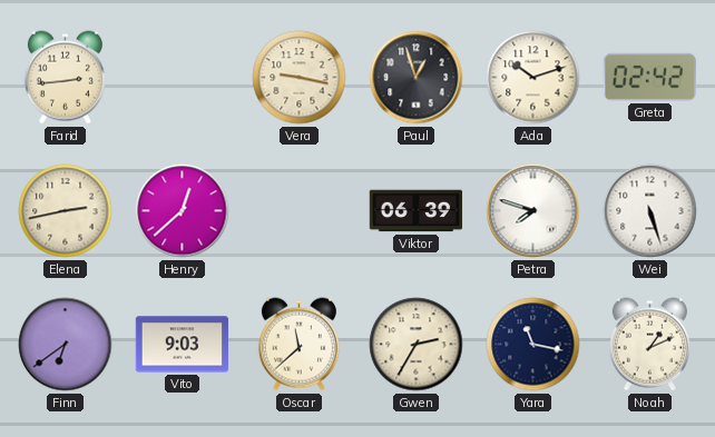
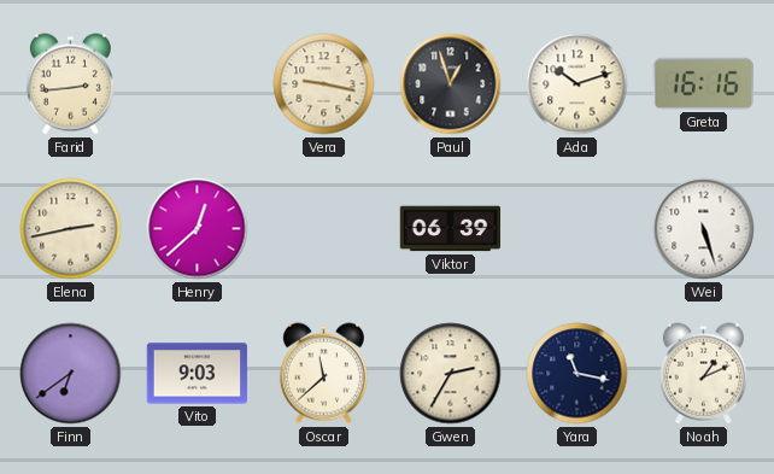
Greta: 02:42 -> 16:16
Petra: 7:48 -> none
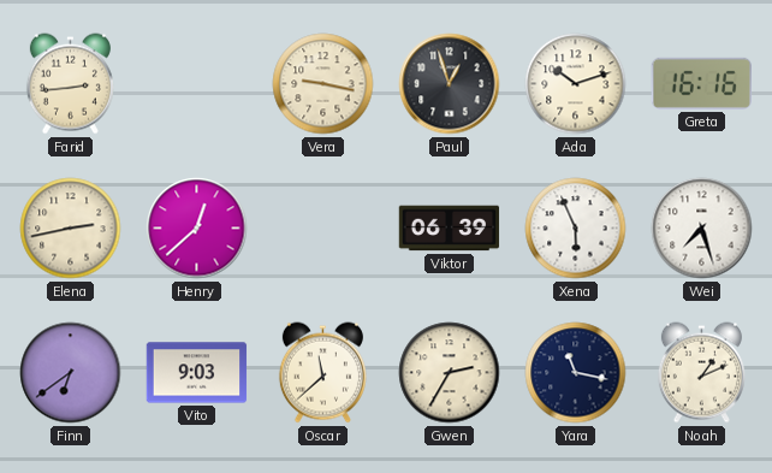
Xena: none -> 5:56
Wei: 5:27 -> 7:27
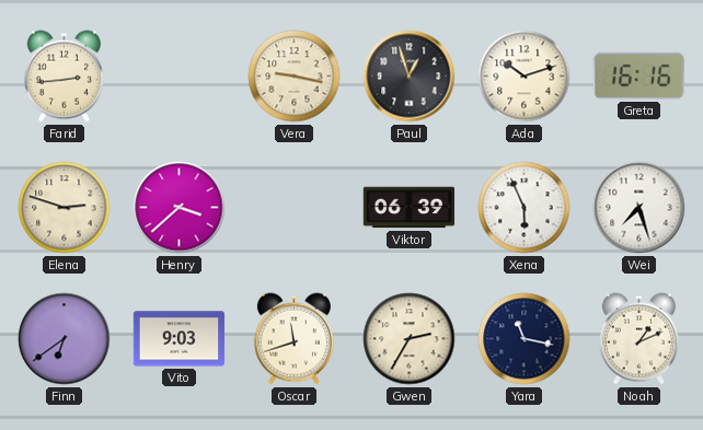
Elena: 2:43 -> 2:48
Henry: 12:38 -> 3:38
Oscar: 11:38 -> 11:42
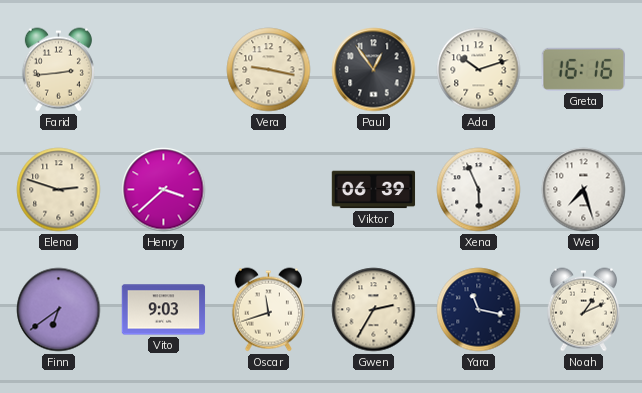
Paul: 12:57 -> 12:54
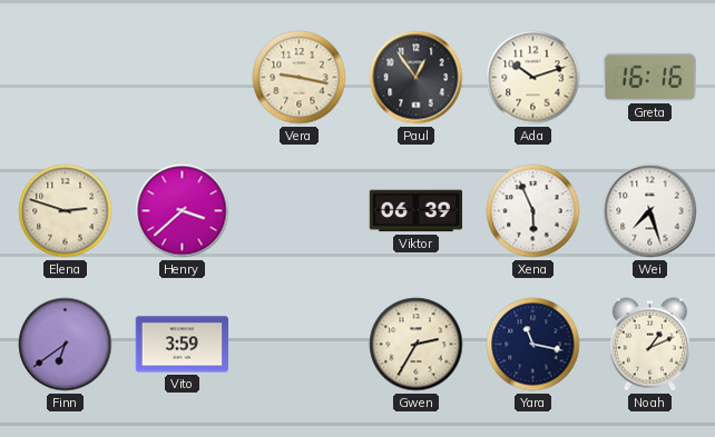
Farid: 2:44 -> none
Vito: 9:03 -> 3:59
Oscar: 11:42 -> none
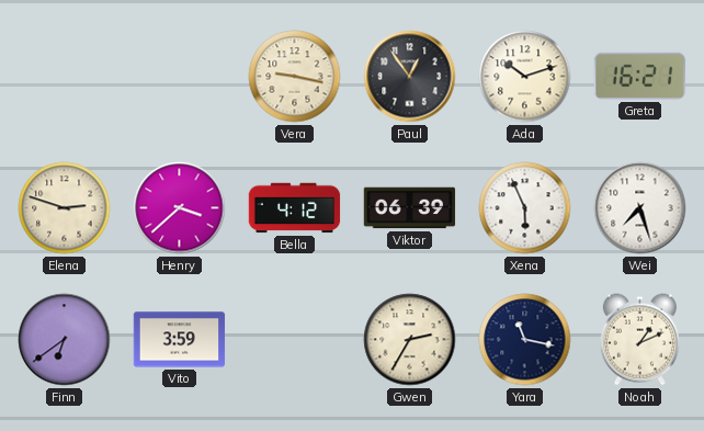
Greta: 16:16 -> 16:21
Bella: none -> 4:12
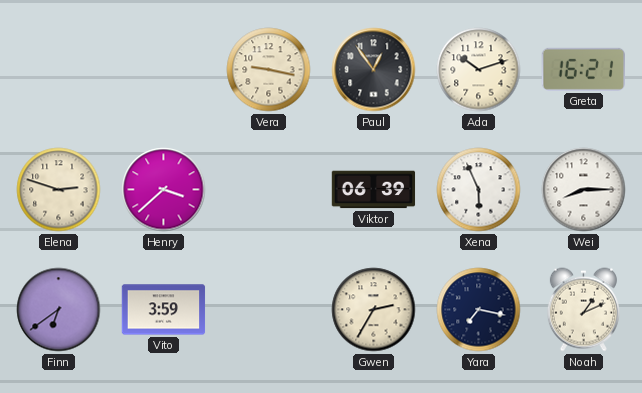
Bella: 4:12 -> none
Wei: 7:27 -> 8:15
Yara: 11:17 -> 7:17
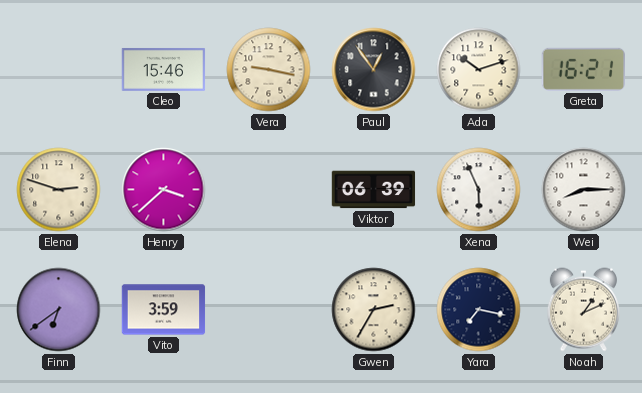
Cleo: none -> 15:46
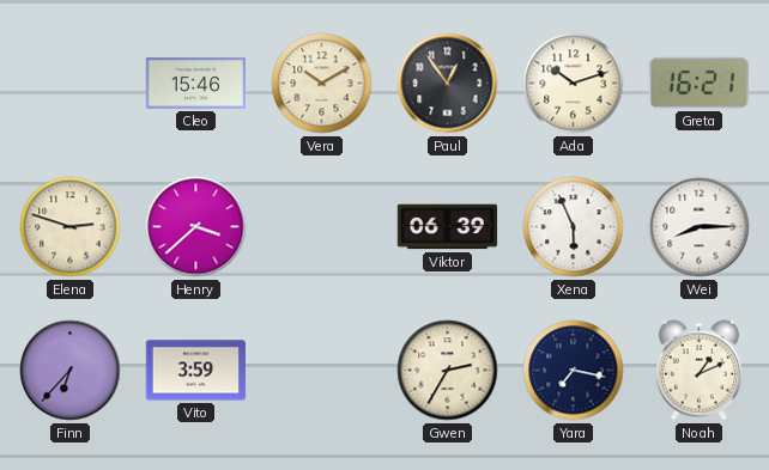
Vera: 9:17 -> 10:10
Finn: 6:39 -> 6:37
